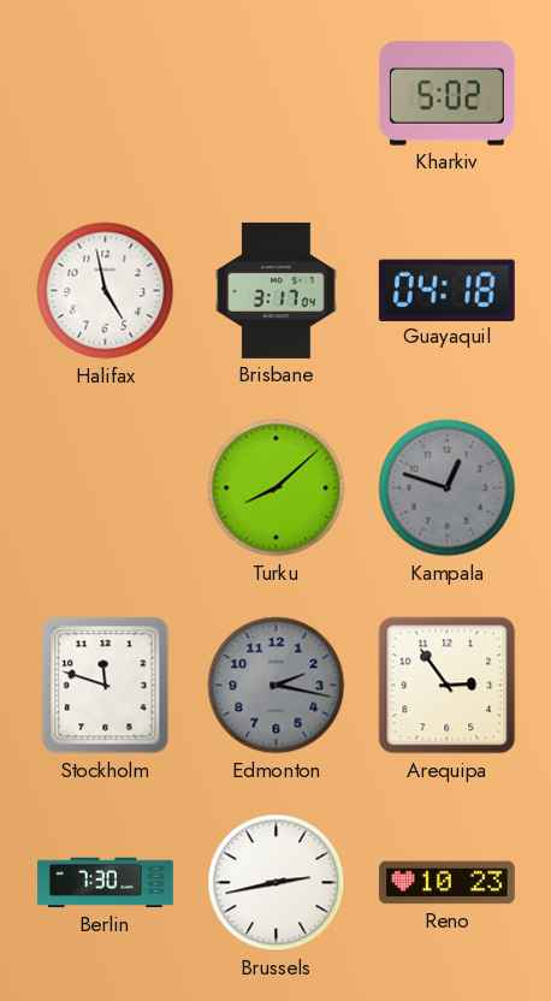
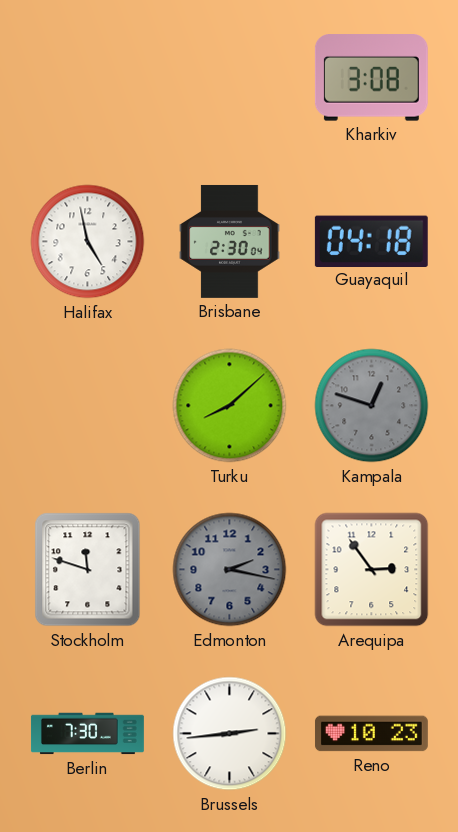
Kharkiv: 5:02 -> 3:08
Brisbane: 3:17 -> 2:30
Brussels: 2:43 -> 2:44
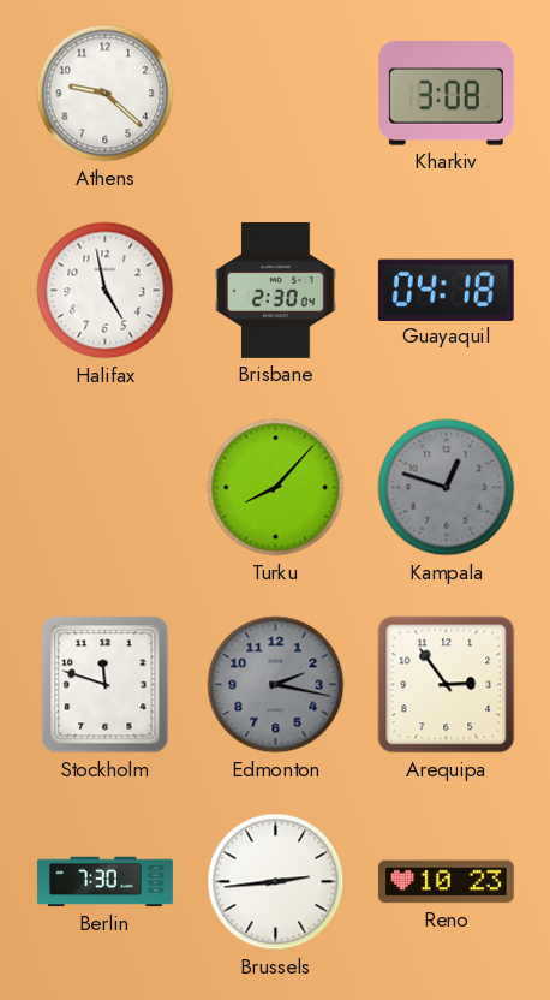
Athens: none -> 9:22
Turku: 8:08 -> 8:07
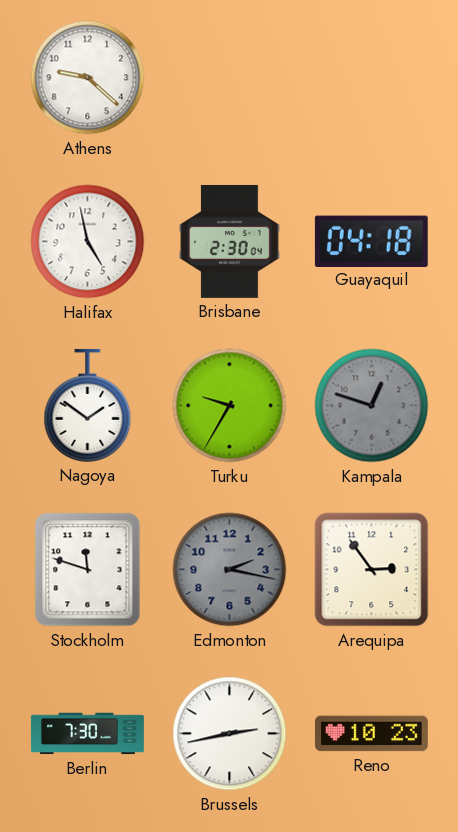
Kharkiv: 3:08 -> none
Nagoya: none -> 1:51
Turku: 8:07 -> 9:35
Brussels: 2:44 -> 2:43
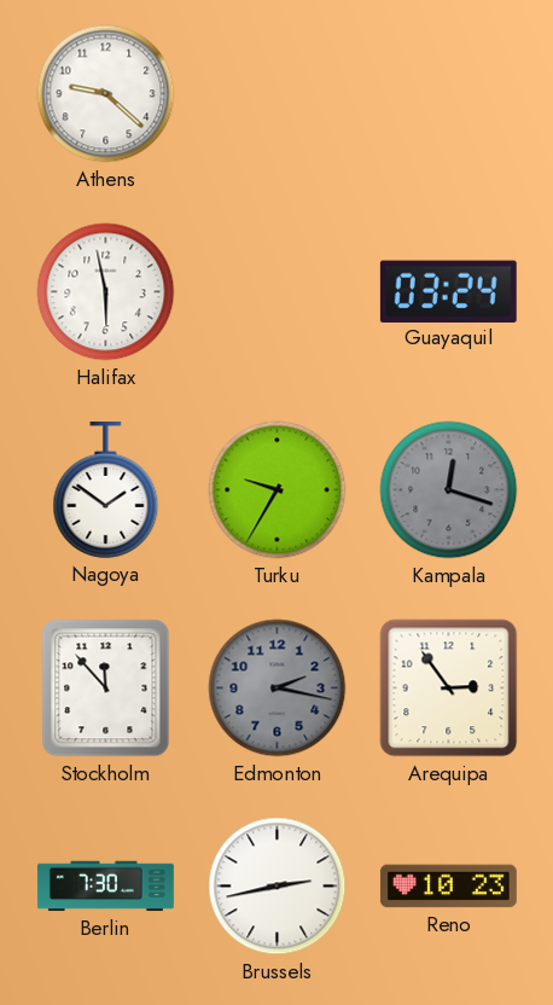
Halifax: 4:58 -> 5:58
Brisbane: 2:30 -> none
Guayaquil: 04:18 -> 03:24
Kampala: 12:48 -> 12:18
Stockholm: 11:48 -> 11:53
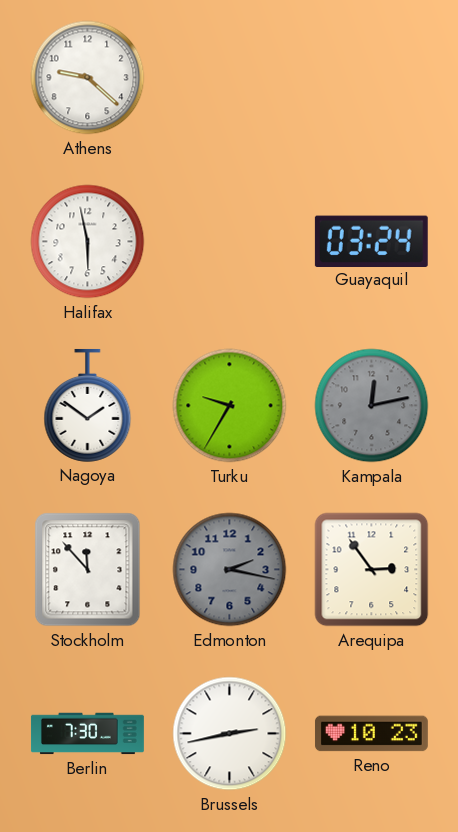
Kampala: 12:18 -> 12:13
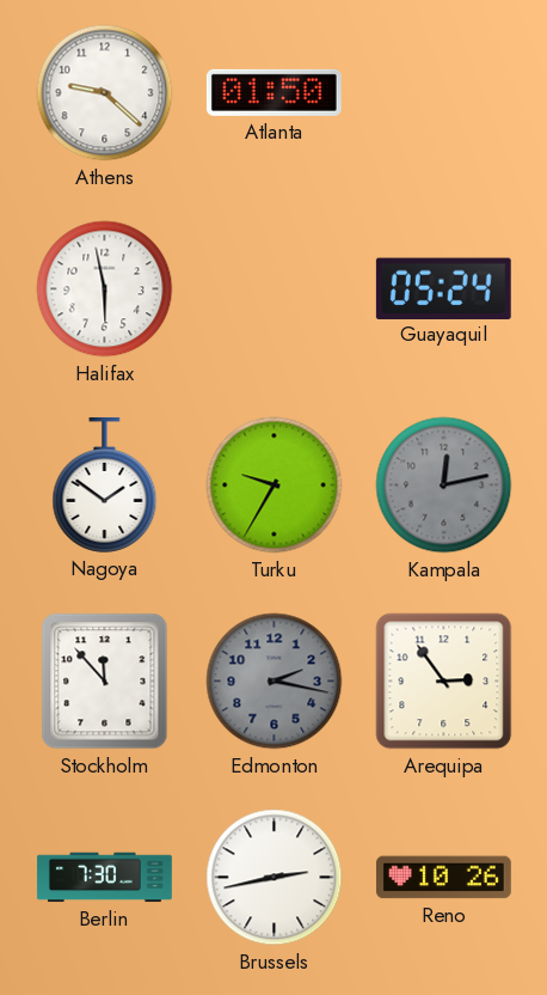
Atlanta: none -> 01:50
Guayaquil: 03:24 -> 05:24
Reno: 10:23 -> 10:26
